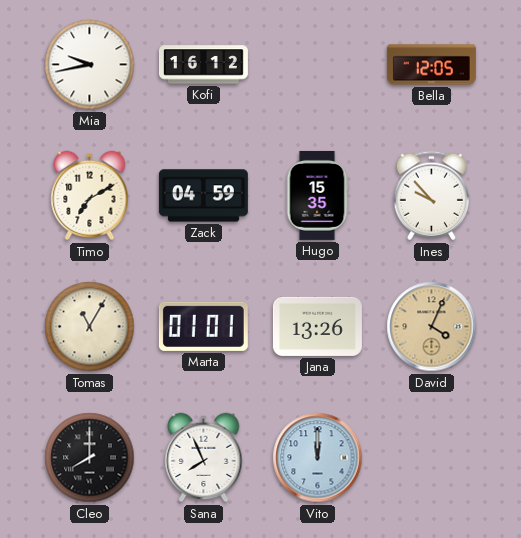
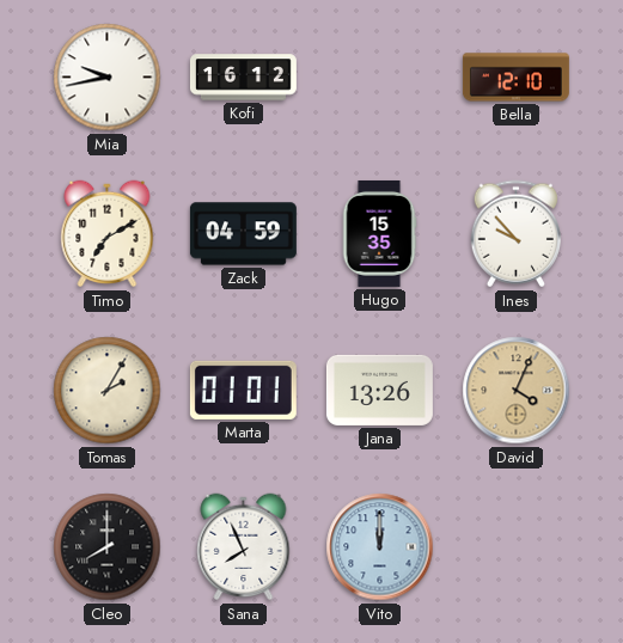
Bella: 12:05 -> 12:10
Tomas: 11:05 -> 2:05
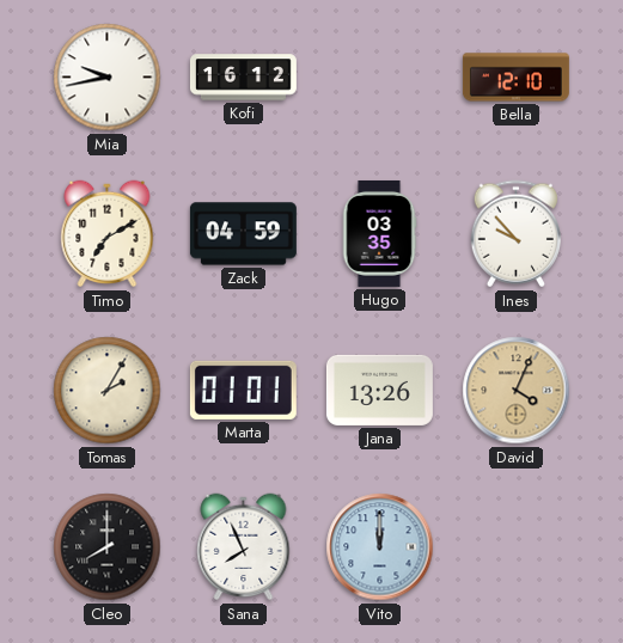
Hugo: 15:35 -> 03:35
